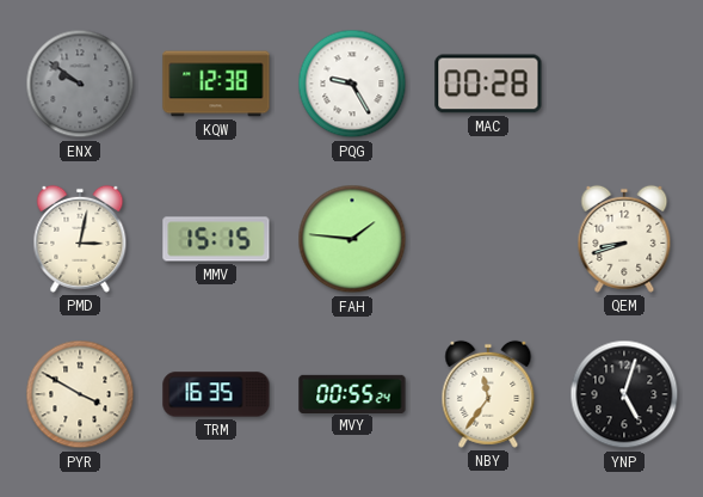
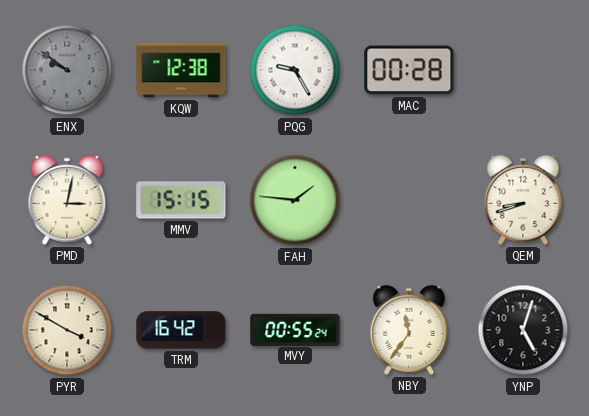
TRM: 16:35 -> 16:42
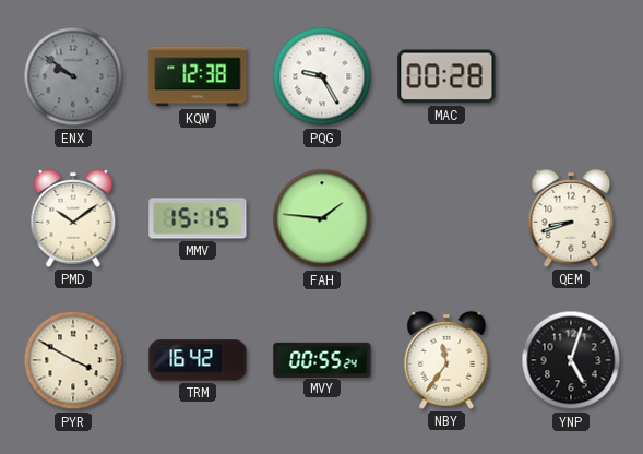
PMD: 3:02 -> 10:09
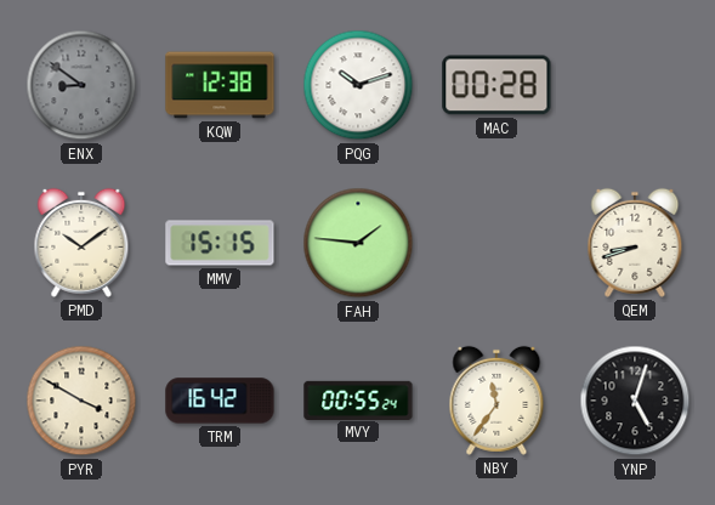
ENX: 9:51 -> 8:51
PQG: 9:25 -> 10:12
